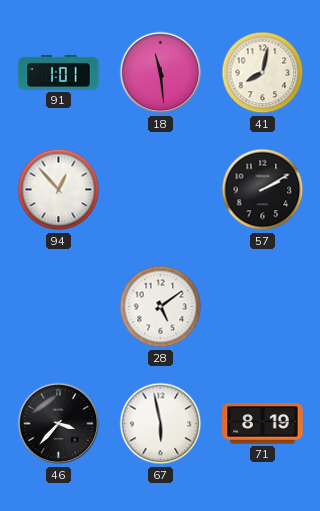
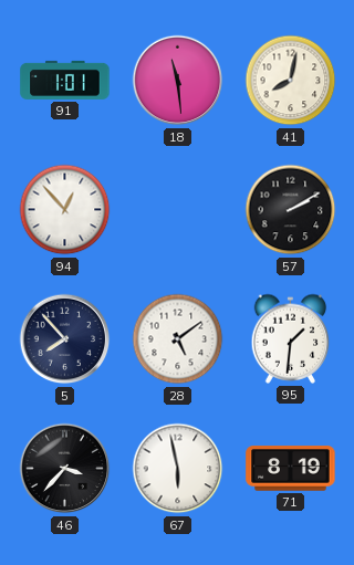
5: none -> 7:53
95: none -> 1:31
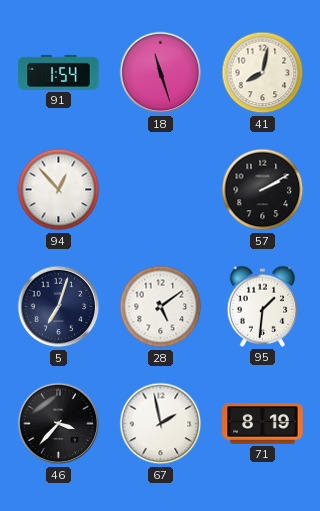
91: 1:01 -> 1:54
18: 11:29 -> 11:27
5: 7:53 -> 7:03
67: 5:58 -> 1:58
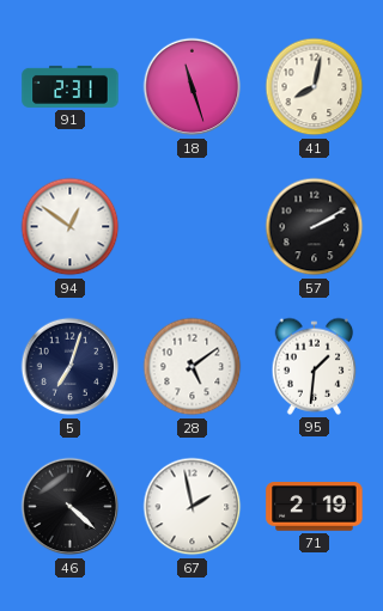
91: 1:54 -> 2:31
94: 12:53 -> 12:51
46: 3:37 -> 4:22
71: 8:19 -> 2:19
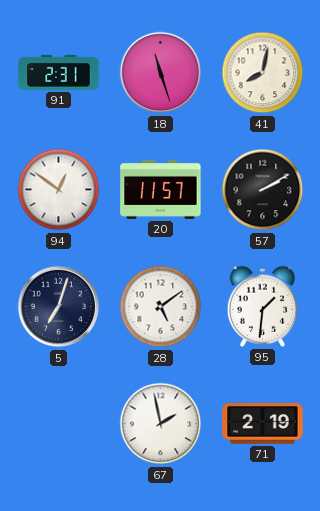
20: none -> 11:57
46: 4:22 -> none
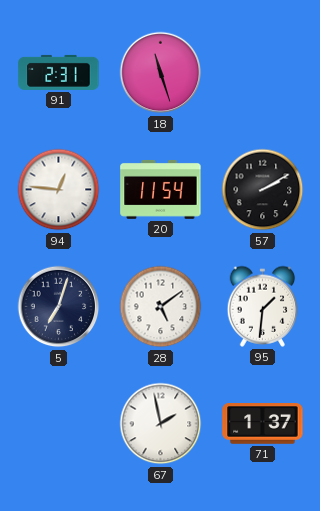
41: 8:02 -> none
94: 12:51 -> 12:46
20: 11:57 -> 11:54
71: 2:19 -> 1:37
